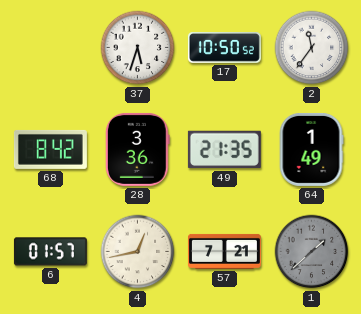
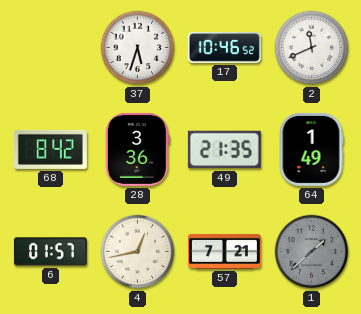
17: 10:50 -> 10:46
2: 11:36 -> 11:41
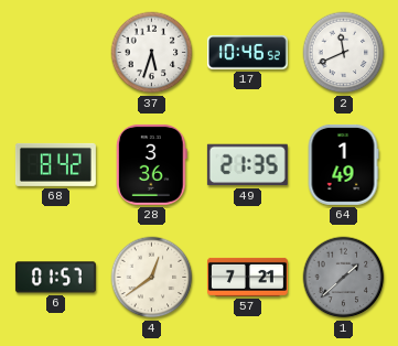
4: 12:43 -> 12:39
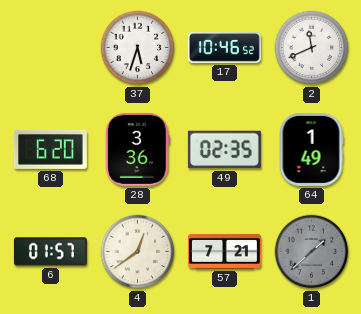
68: 8:42 -> 6:20
49: 21:35 -> 02:35
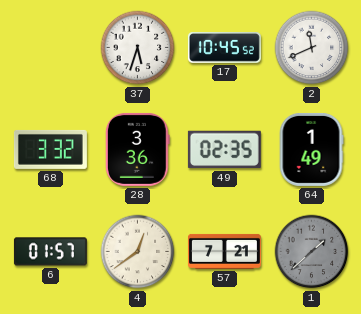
17: 10:46 -> 10:45
68: 6:20 -> 3:32
